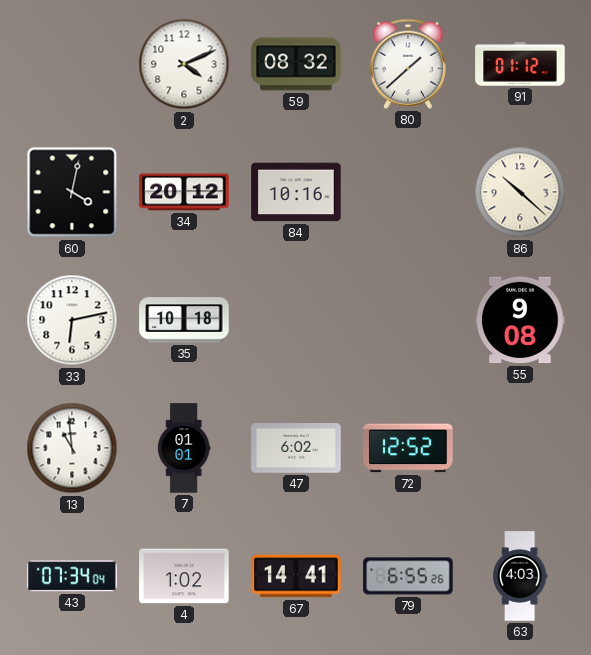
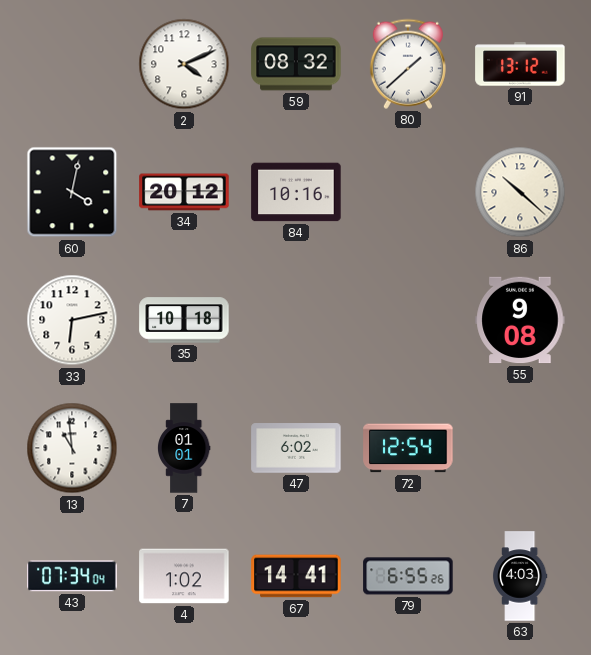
91: 01:12 -> 13:12
72: 12:52 -> 12:54
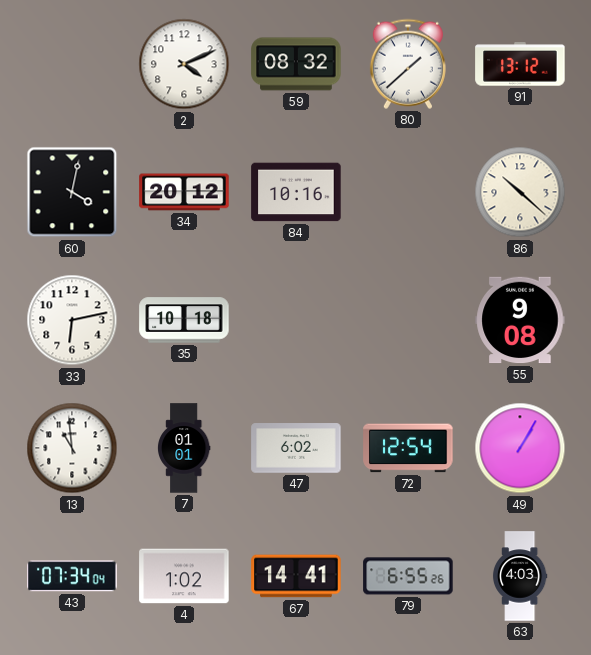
49: none -> 1:05
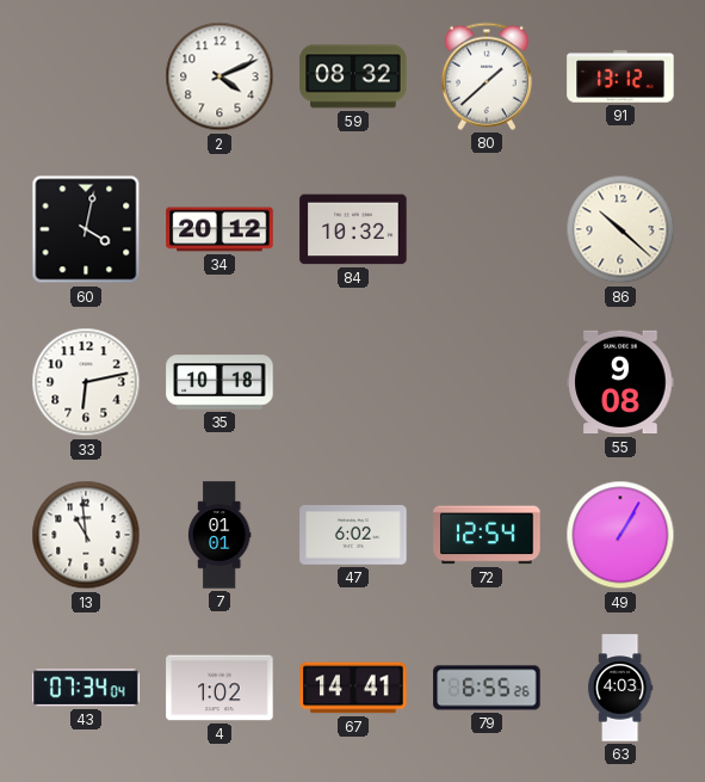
84: 10:16 -> 10:32
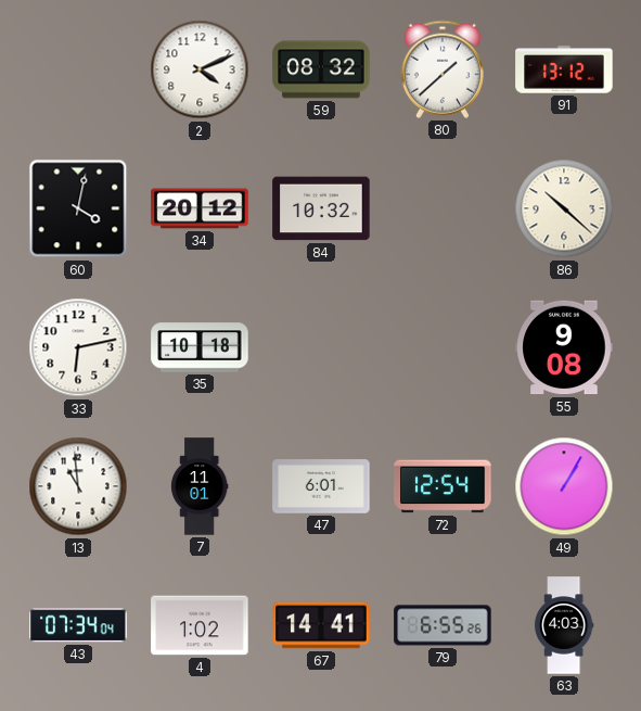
7: 01:01 -> 11:01
47: 6:02 -> 6:01
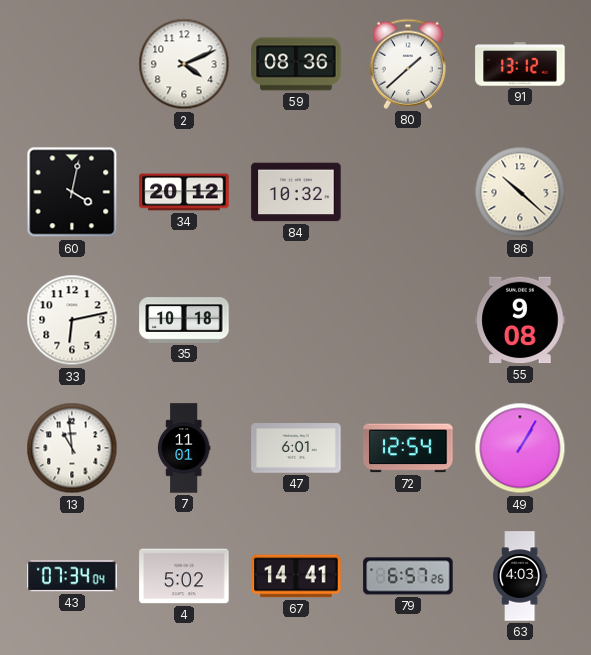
59: 08:32 -> 08:36
4: 1:02 -> 5:02
79: 6:55 -> 6:57
